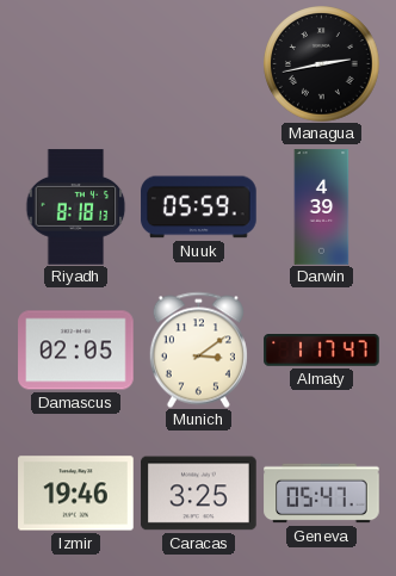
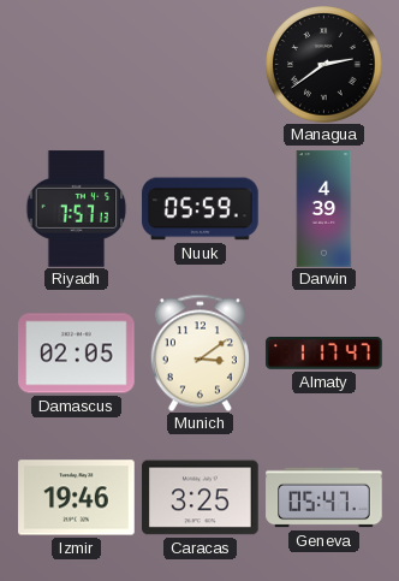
Managua: 2:43 -> 2:39
Riyadh: 8:18 -> 7:57
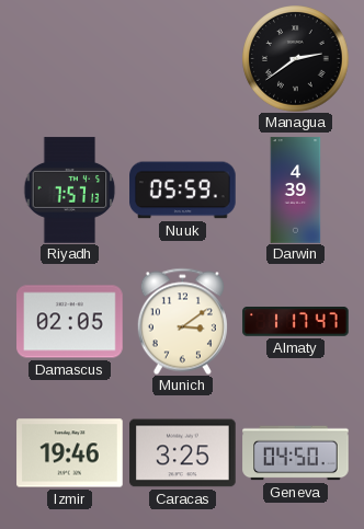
Geneva: 05:47 -> 04:50
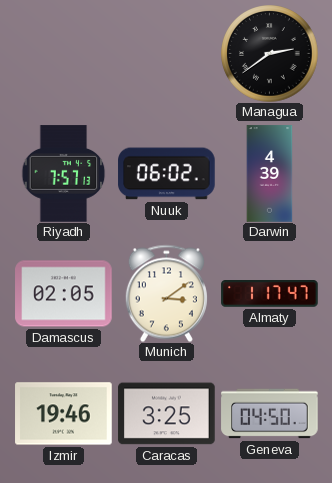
Nuuk: 05:59 -> 06:02
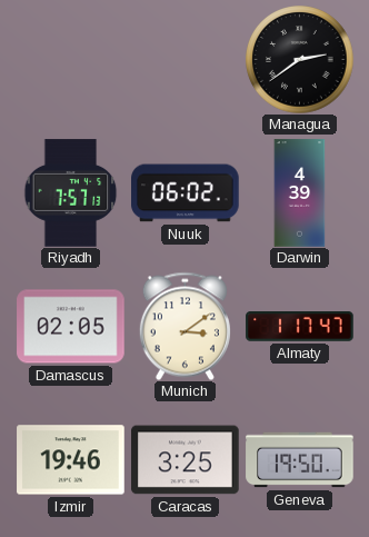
Geneva: 04:50 -> 19:50
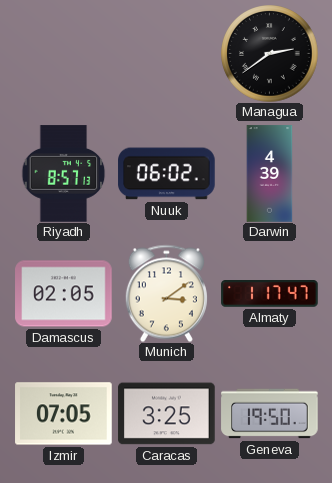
Riyadh: 7:57 -> 8:57
Izmir: 19:46 -> 07:05
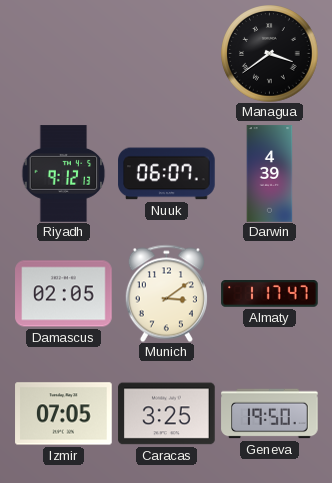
Managua: 2:39 -> 3:39
Riyadh: 8:57 -> 9:12
Nuuk: 06:02 -> 06:07
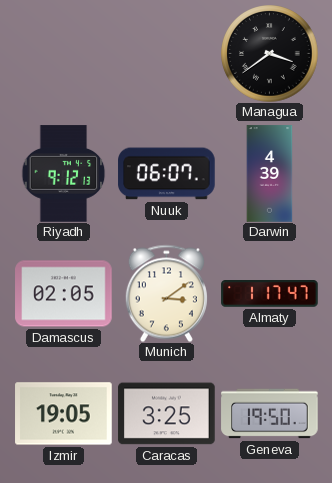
Izmir: 07:05 -> 19:05
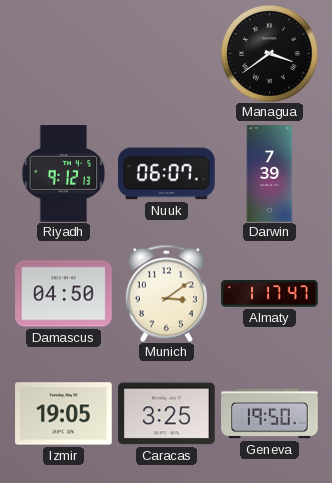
Darwin: 4:39 -> 7:39
Damascus: 02:05 -> 04:50
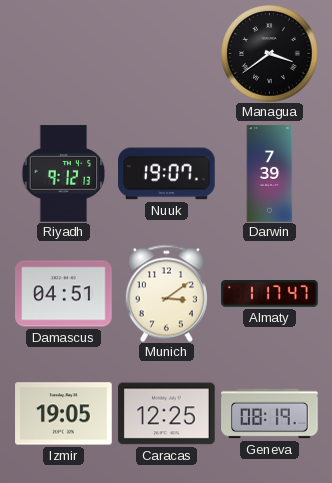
Nuuk: 06:07 -> 19:07
Damascus: 04:50 -> 04:51
Caracas: 3:25 -> 12:25
Geneva: 19:50 -> 08:19
